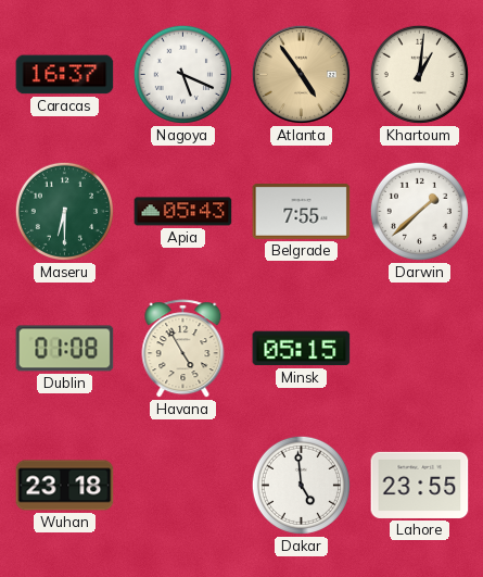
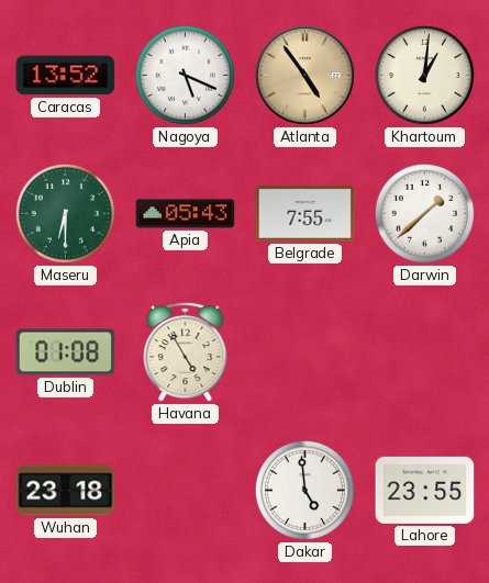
Caracas: 16:37 -> 13:52
Minsk: 05:15 -> none
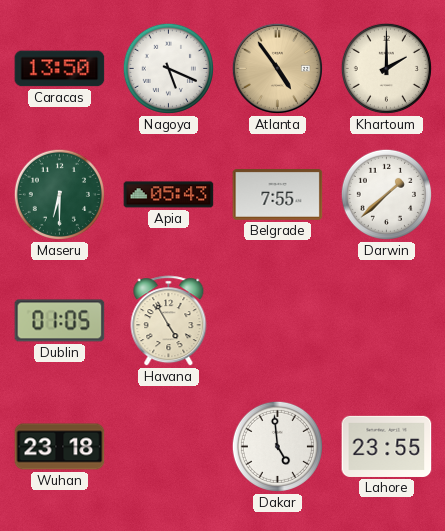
Caracas: 13:52 -> 13:50
Khartoum: 1:01 -> 2:00
Dublin: 01:08 -> 01:05
